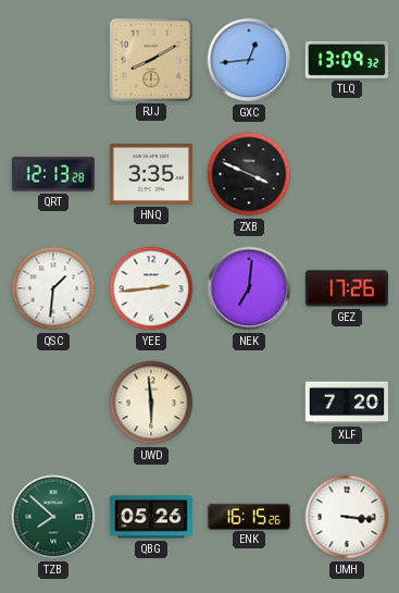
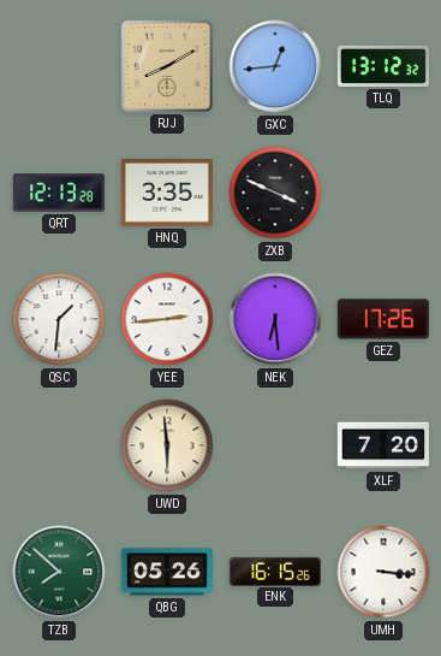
TLQ: 13:09 -> 13:12
NEK: 7:01 -> 6:29
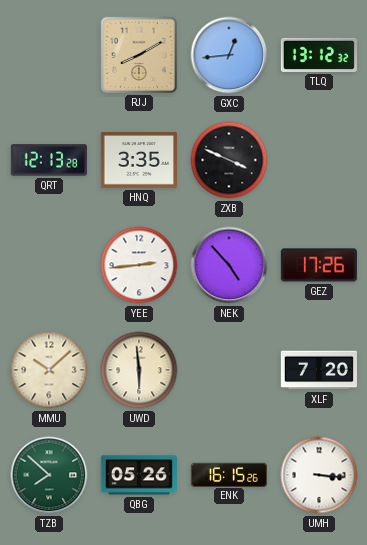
QSC: 1:31 -> none
NEK: 6:29 -> 4:53
MMU: none -> 10:08
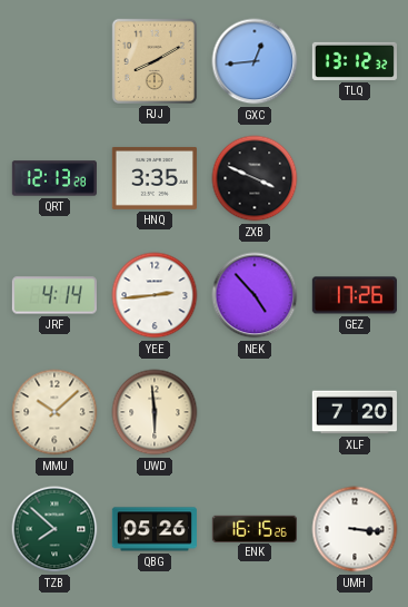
JRF: none -> 4:14
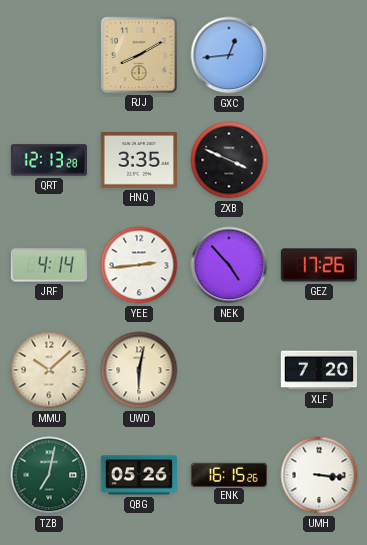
TLQ: 13:12 -> none
UWD: 5:59 -> 6:02
TZB: 7:52 -> 7:02
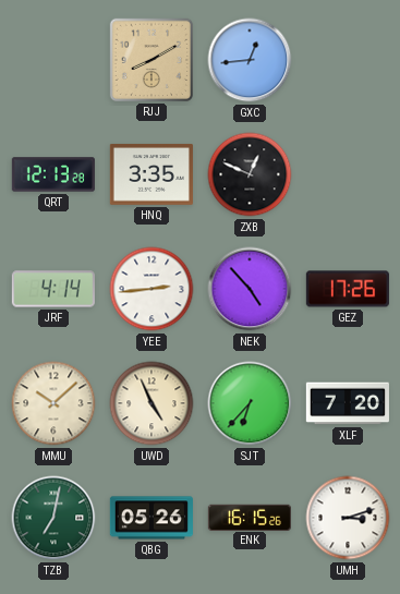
ZXB: 3:49 -> 12:49
UWD: 6:02 -> 4:56
SJT: none -> 6:37
UMH: 3:16 -> 3:12
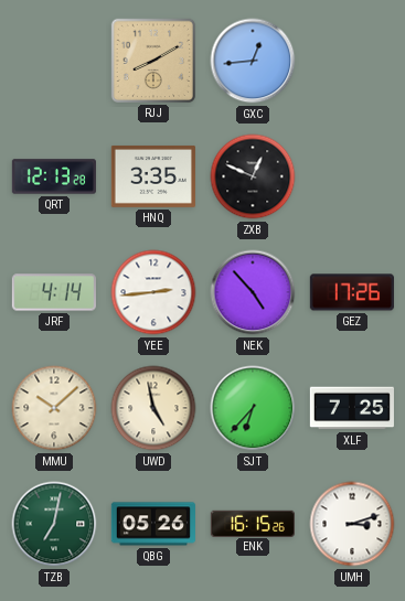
UWD: 4:56 -> 4:58
XLF: 7:20 -> 7:25
